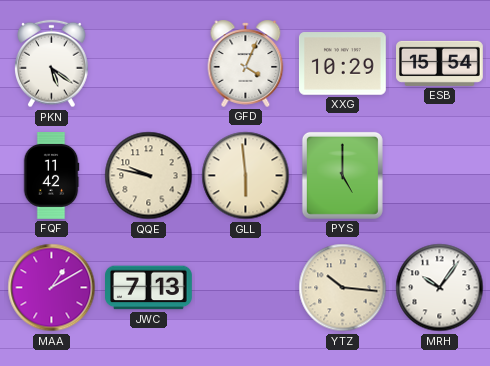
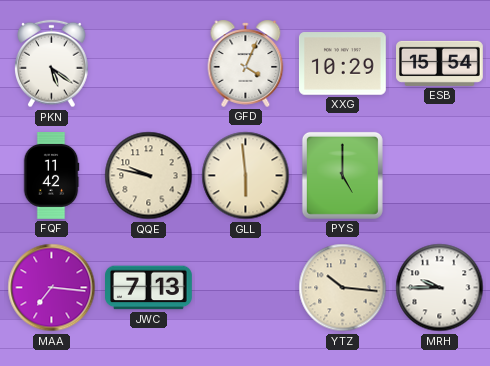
MAA: 1:10 -> 7:16
MRH: 10:06 -> 9:45
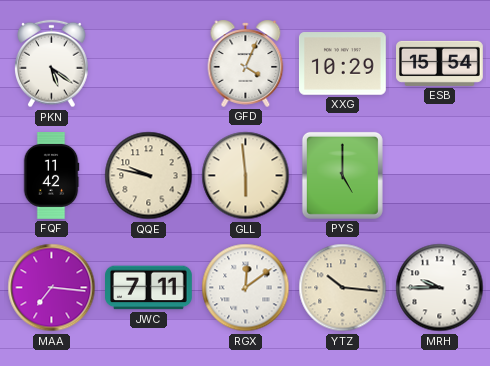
JWC: 7:13 -> 7:11
RGX: none -> 12:09
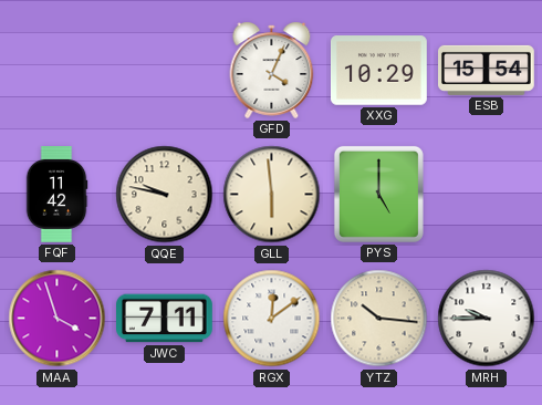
PKN: 5:21 -> none
MAA: 7:16 -> 3:57
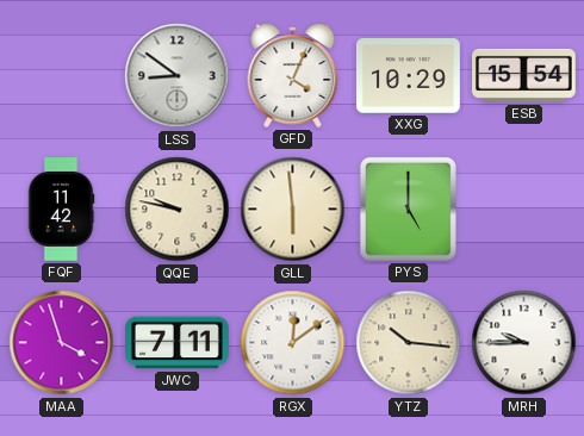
LSS: none -> 8:51
